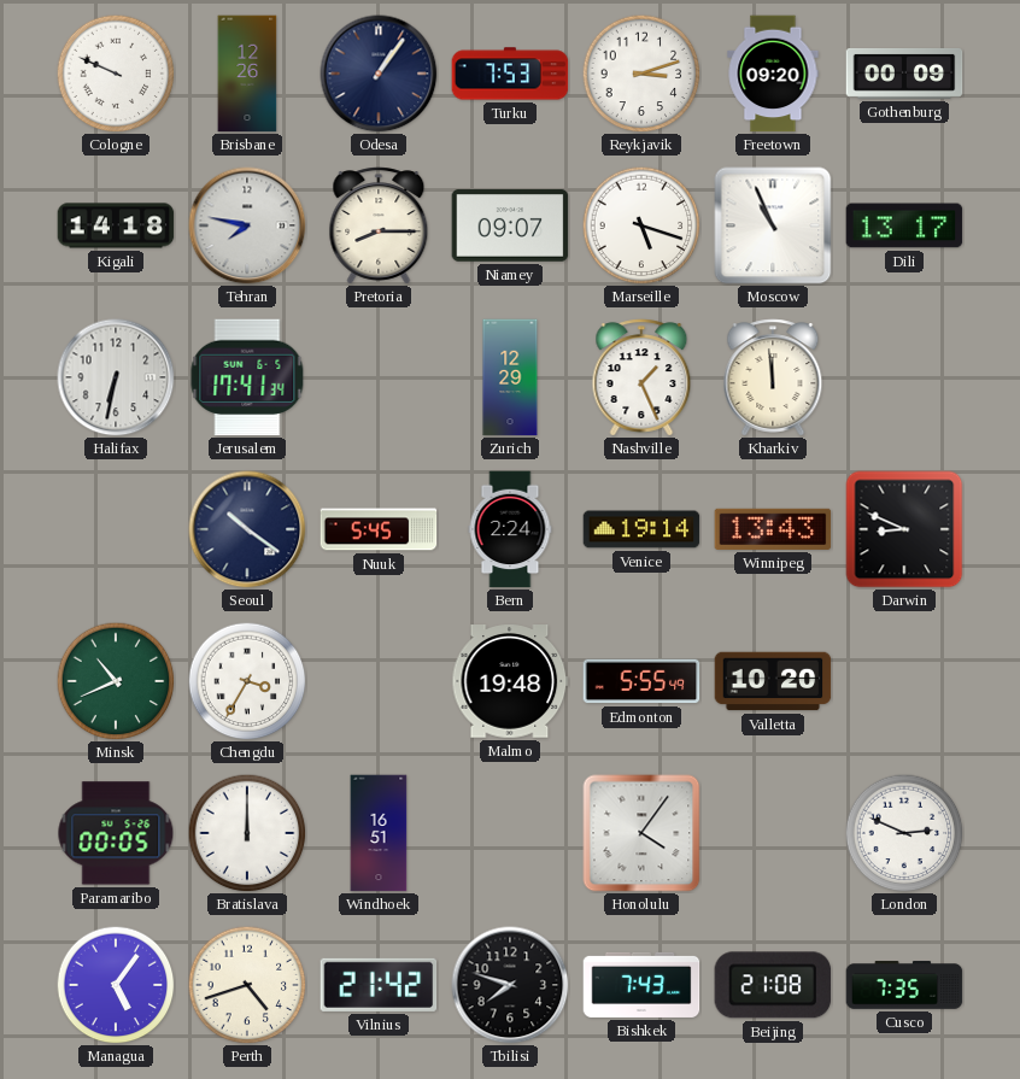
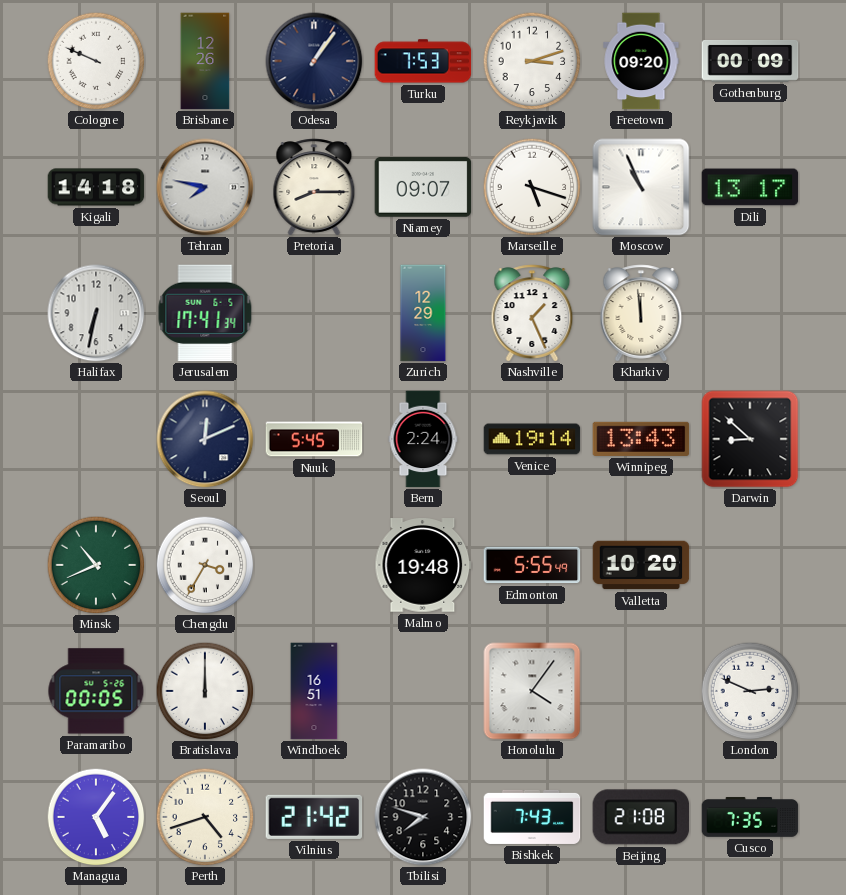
Seoul: 10:21 -> 12:11
Darwin: 8:49 -> 8:52
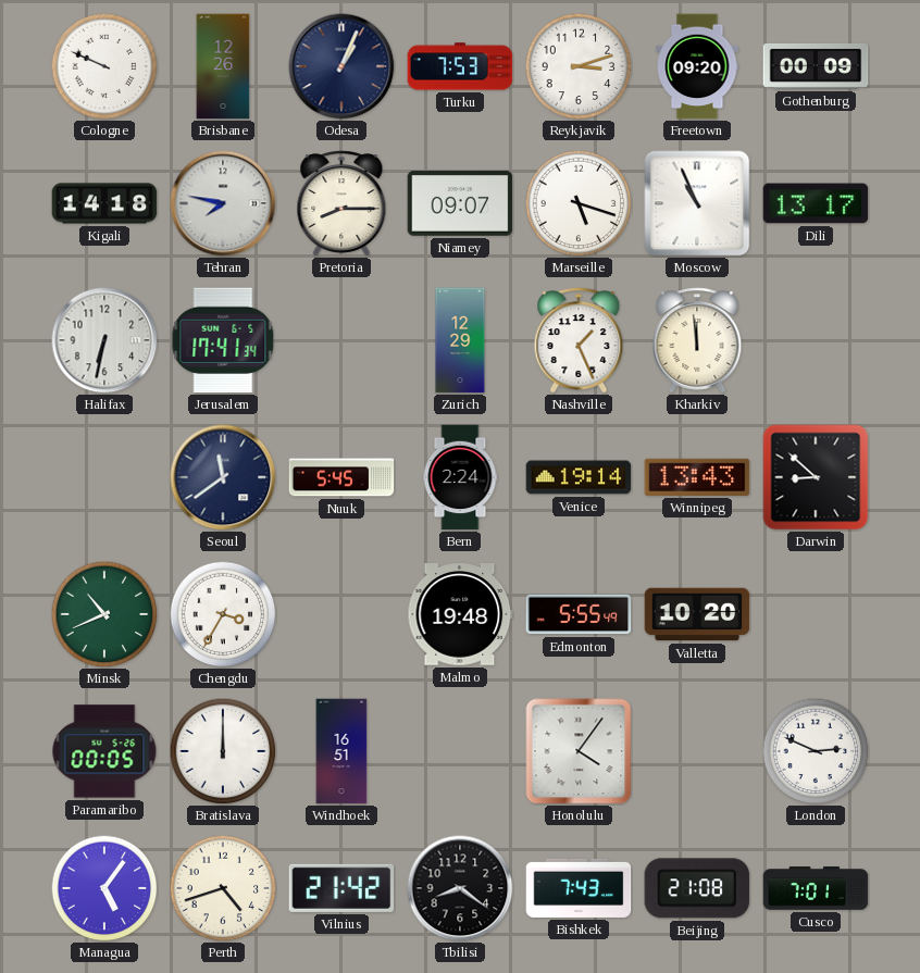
Odesa: 1:06 -> 1:04
Seoul: 12:11 -> 11:39
Tbilisi: 7:48 -> 8:21
Cusco: 7:35 -> 7:01
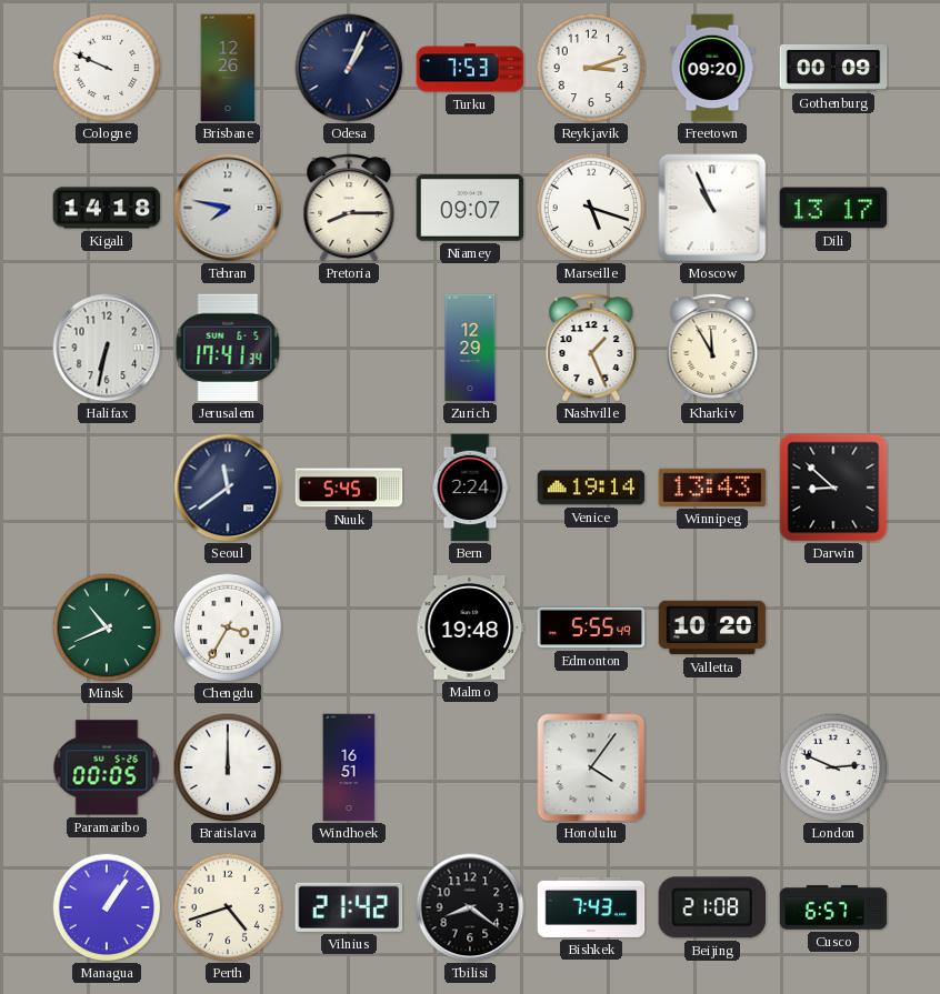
Kharkiv: 11:59 -> 11:55
Managua: 5:06 -> 1:06
Cusco: 7:01 -> 6:57
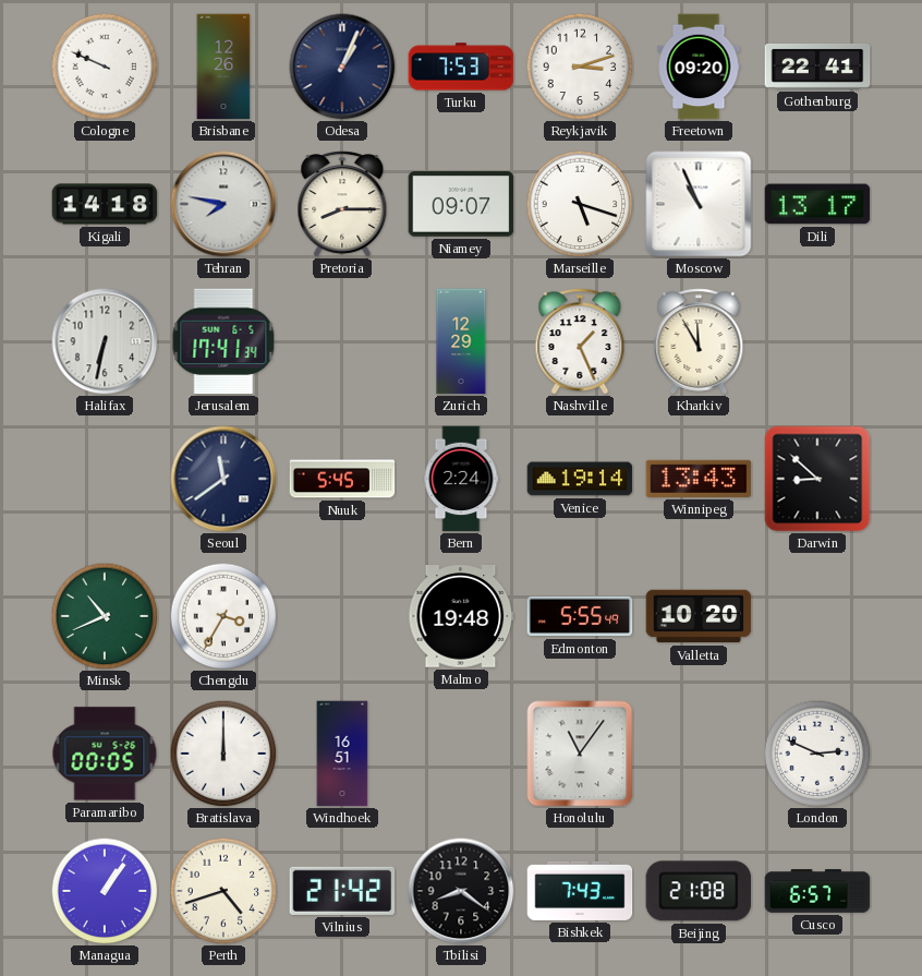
Gothenburg: 00:09 -> 22:41
Honolulu: 4:06 -> 11:06
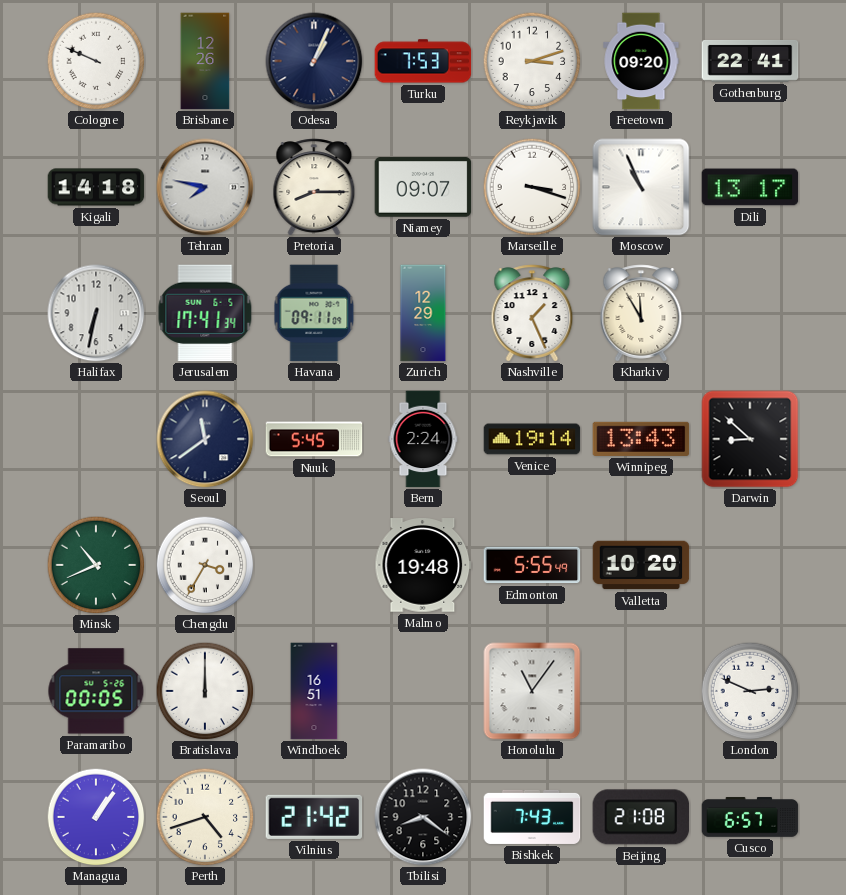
Marseille: 5:18 -> 3:18
Havana: none -> 09:11
